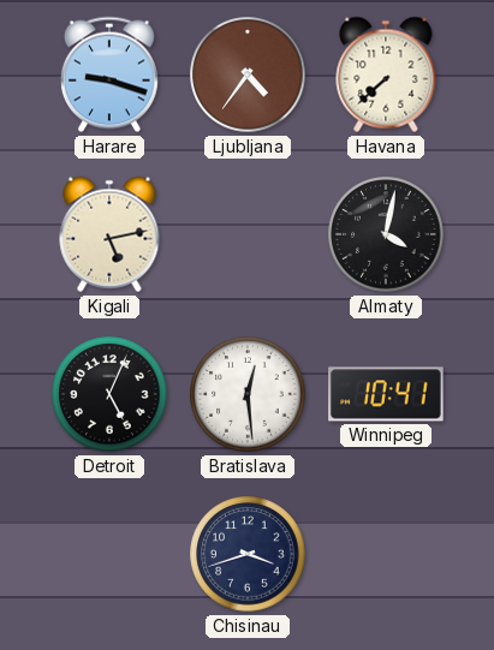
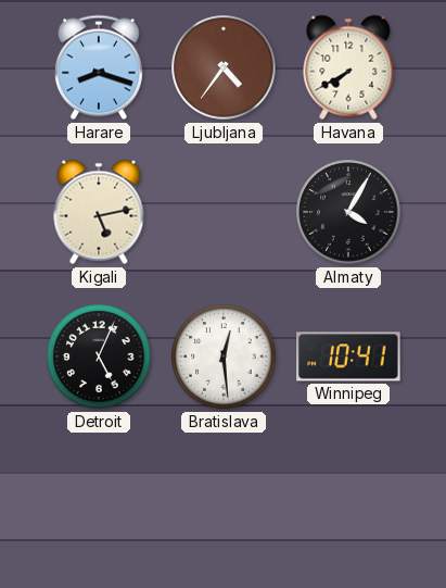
Harare: 9:18 -> 8:18
Havana: 7:38 -> 7:40
Almaty: 4:02 -> 4:05
Chisinau: 3:42 -> none
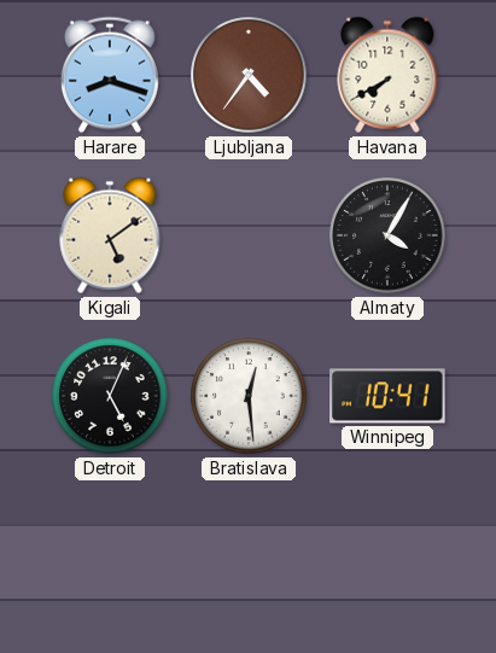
Kigali: 5:13 -> 5:09
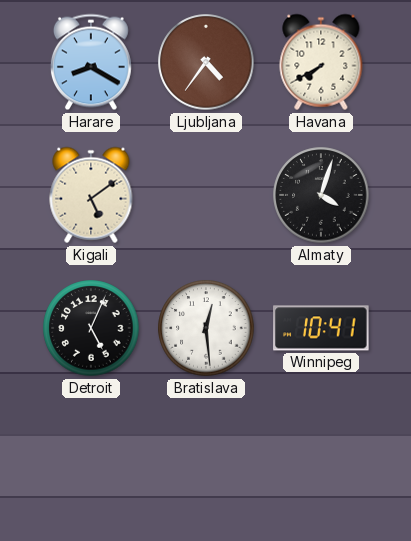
Harare: 8:18 -> 8:20
Almaty: 4:05 -> 4:03
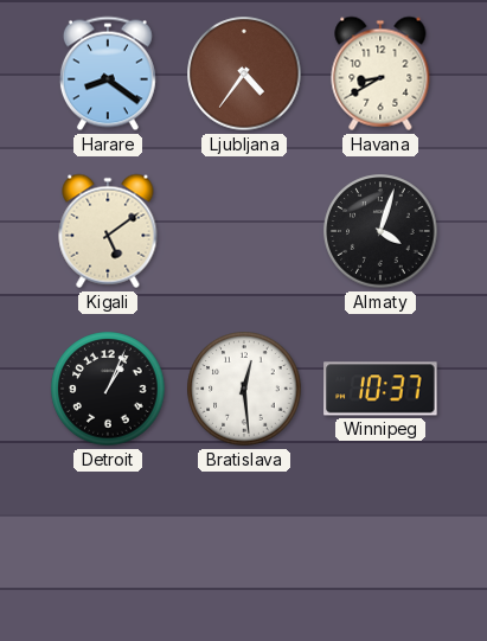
Harare: 8:20 -> 8:21
Havana: 7:40 -> 8:40
Detroit: 5:04 -> 1:04
Winnipeg: 10:41 -> 10:37
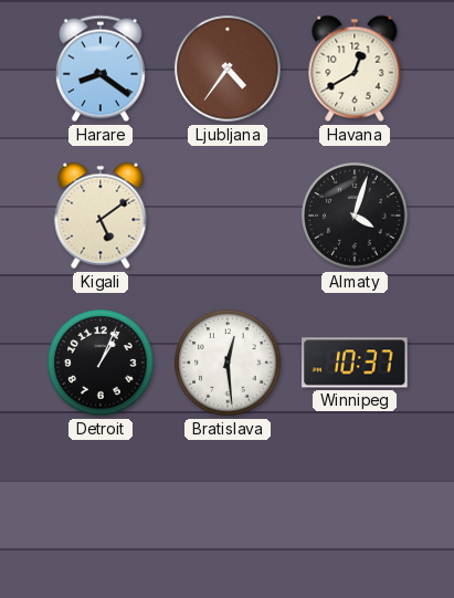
Havana: 8:40 -> 12:40
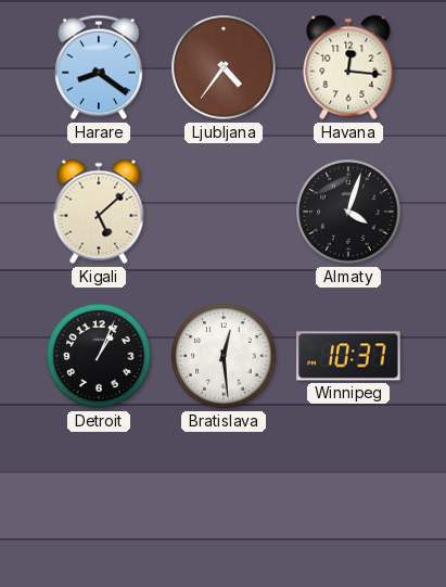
Havana: 12:40 -> 12:16
Kigali: 5:09 -> 5:08
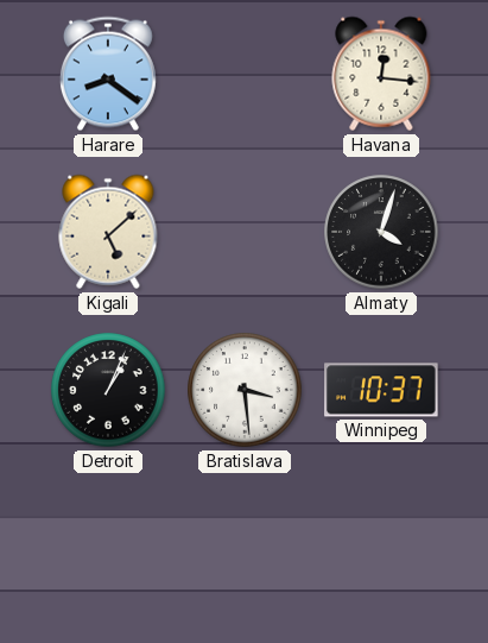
Ljubljana: 4:36 -> none
Bratislava: 12:29 -> 3:29
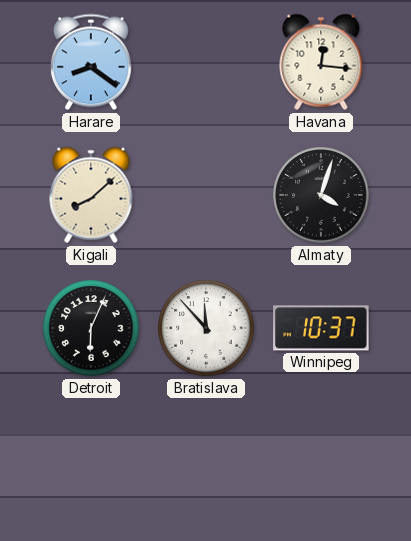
Kigali: 5:08 -> 8:08
Detroit: 1:04 -> 6:04
Bratislava: 3:29 -> 11:53
